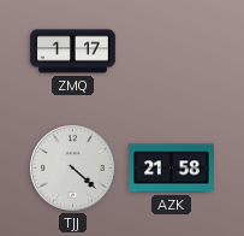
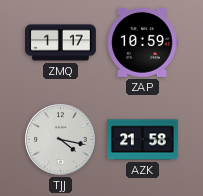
ZAP: none -> 10:59
TJJ: 4:22 -> 4:17
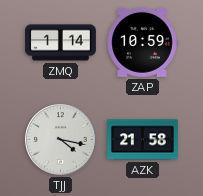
ZMQ: 1:17 -> 1:14
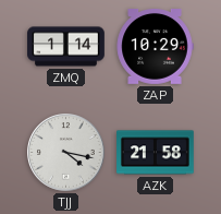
ZAP: 10:59 -> 10:29
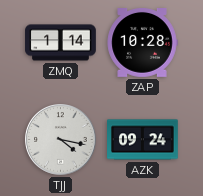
ZAP: 10:29 -> 10:28
AZK: 21:58 -> 09:24
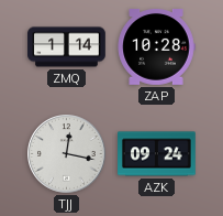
TJJ: 4:17 -> 12:17
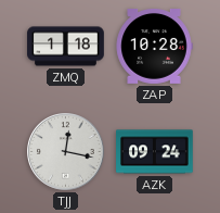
ZMQ: 1:14 -> 1:18
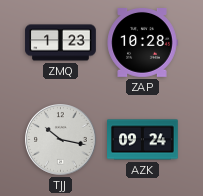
ZMQ: 1:18 -> 1:23
TJJ: 12:17 -> 10:17
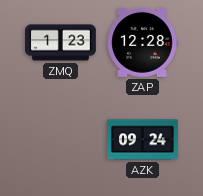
ZAP: 10:28 -> 12:28
TJJ: 10:17 -> none
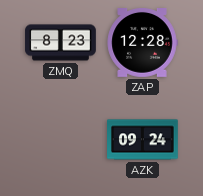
ZMQ: 1:23 -> 8:23
